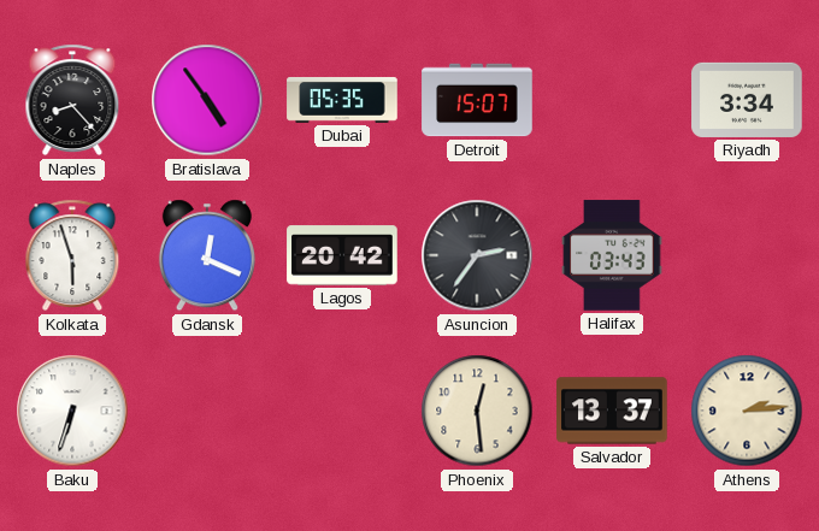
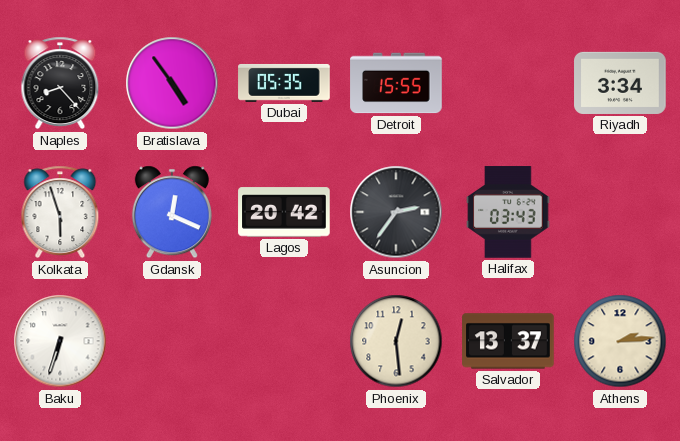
Detroit: 15:07 -> 15:55
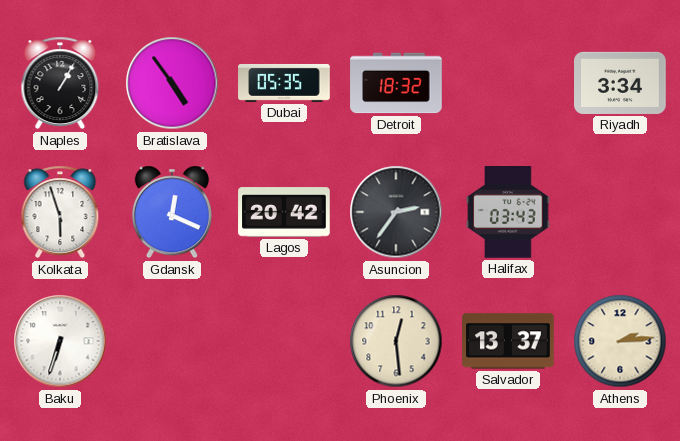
Naples: 8:23 -> 1:05
Detroit: 15:55 -> 18:32
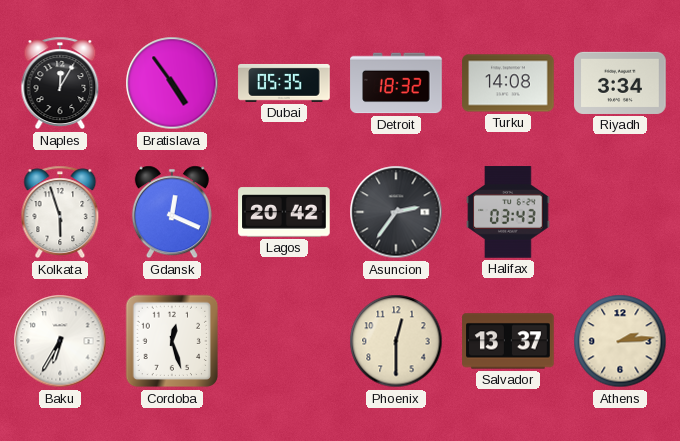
Naples: 1:05 -> 12:05
Turku: none -> 14:08
Baku: 6:33 -> 6:35
Cordoba: none -> 12:27
Phoenix: 12:29 -> 12:30
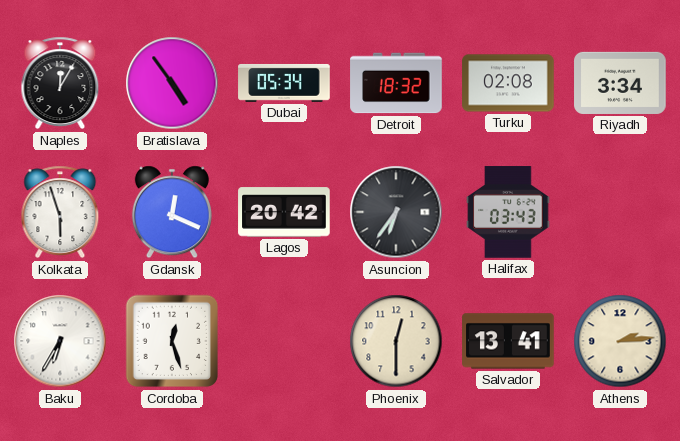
Dubai: 05:35 -> 05:34
Turku: 14:08 -> 02:08
Asuncion: 2:36 -> 6:36
Salvador: 13:37 -> 13:41
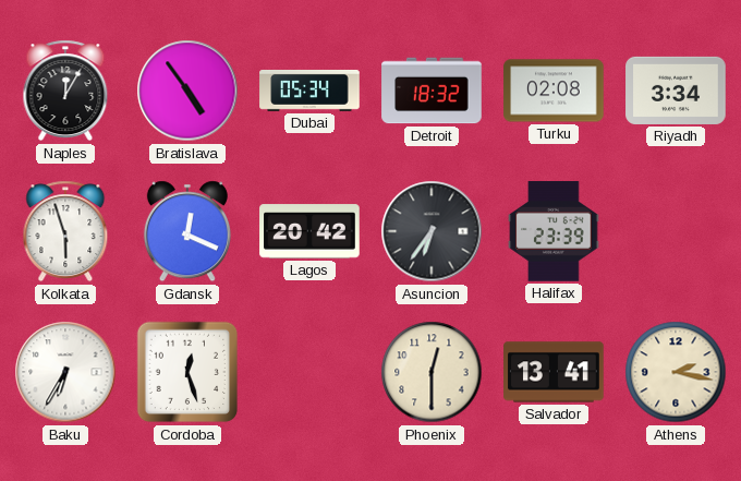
Halifax: 03:43 -> 23:39
Athens: 2:14 -> 2:17
